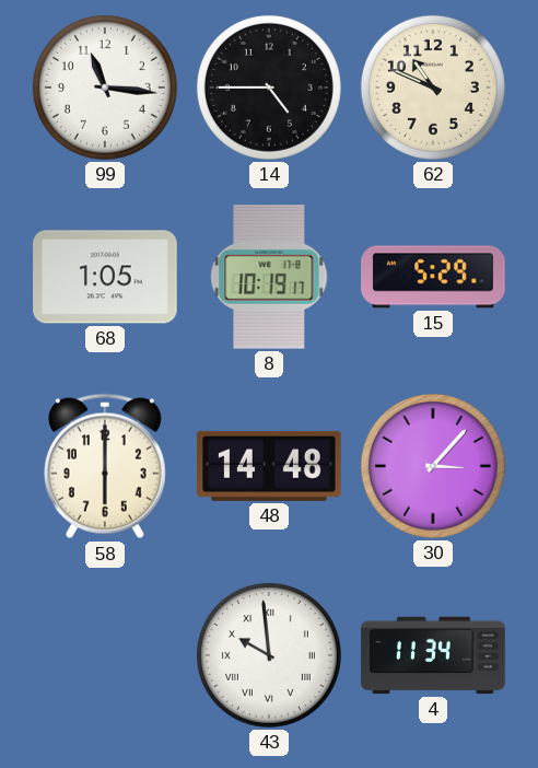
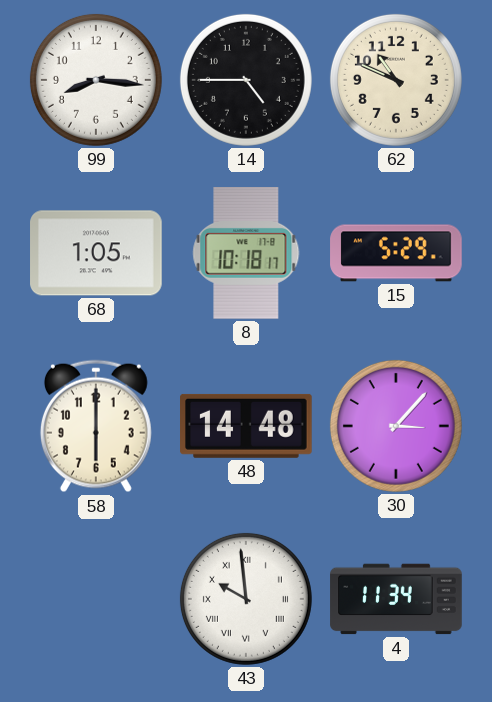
99: 11:16 -> 8:16
8: 10:19 -> 10:18
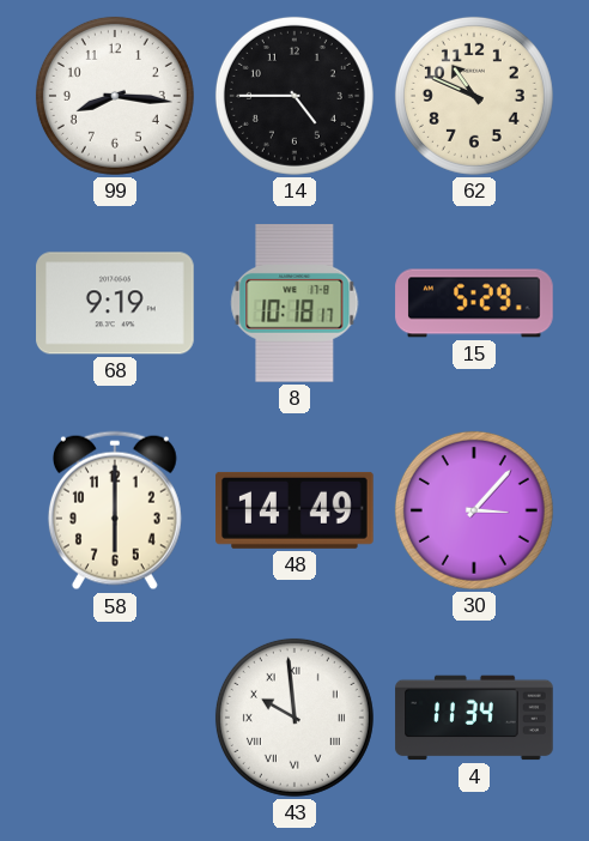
68: 1:05 -> 9:19
48: 14:48 -> 14:49
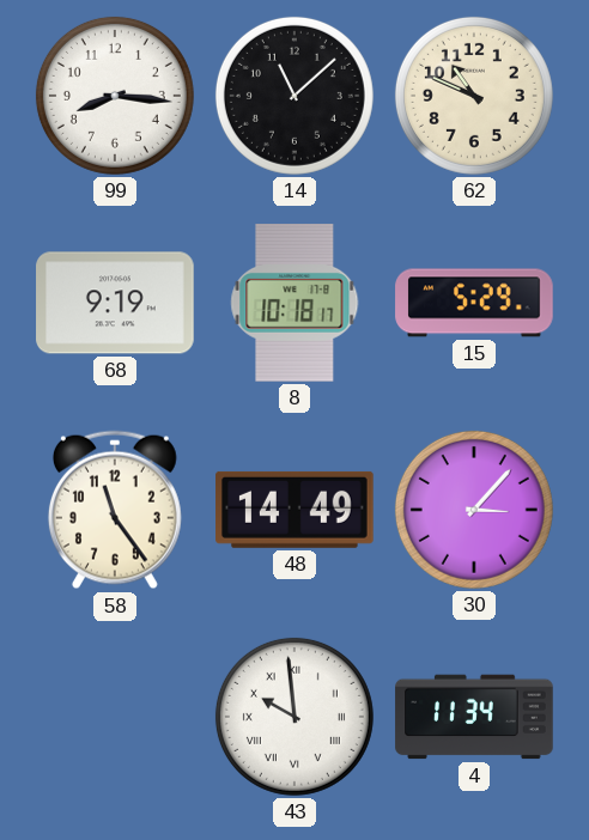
14: 4:45 -> 11:08
58: 6:00 -> 11:24
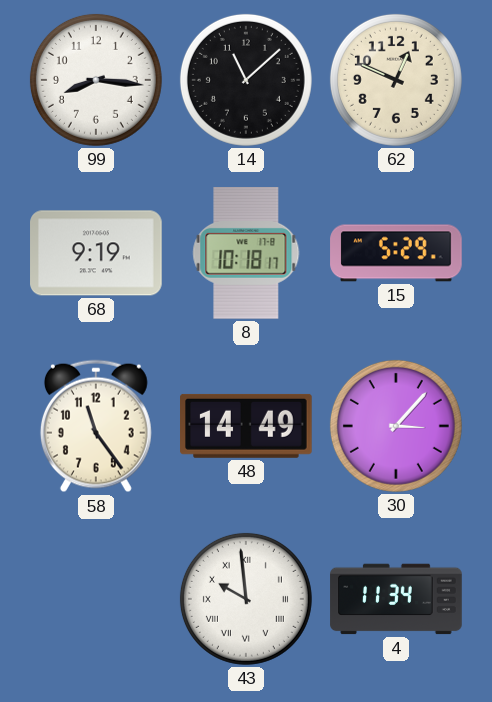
62: 10:49 -> 12:49
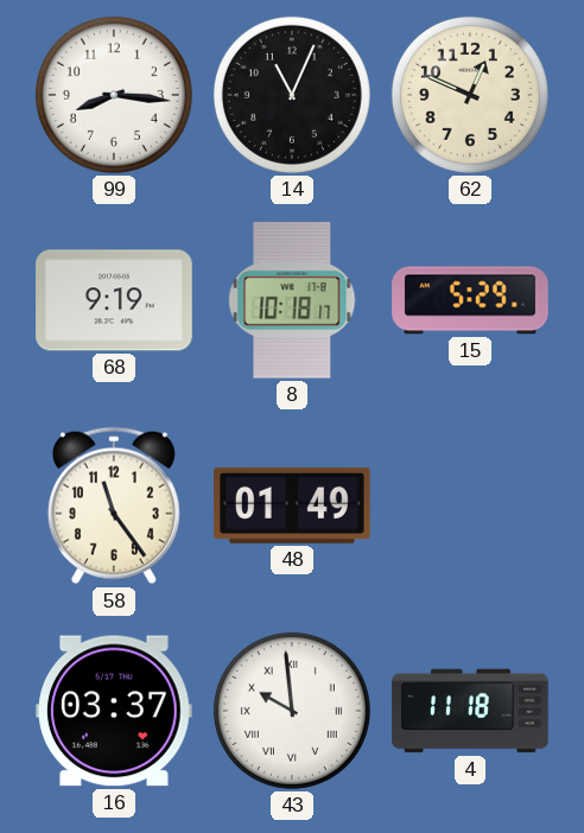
14: 11:08 -> 11:04
48: 14:49 -> 01:49
30: 3:07 -> none
16: none -> 03:37
4: 11:34 -> 11:18
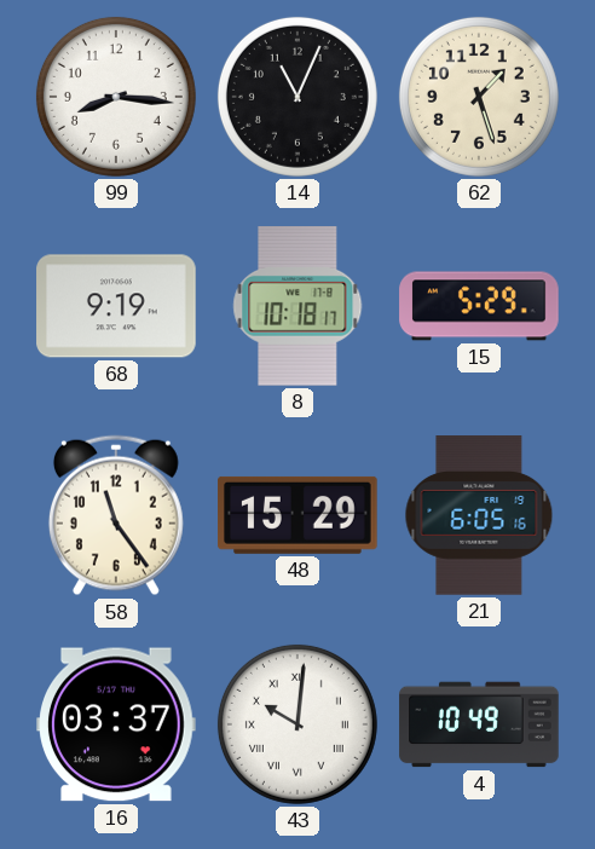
62: 12:49 -> 1:27
48: 01:49 -> 15:29
21: none -> 6:05
43: 9:59 -> 10:01
4: 11:18 -> 10:49
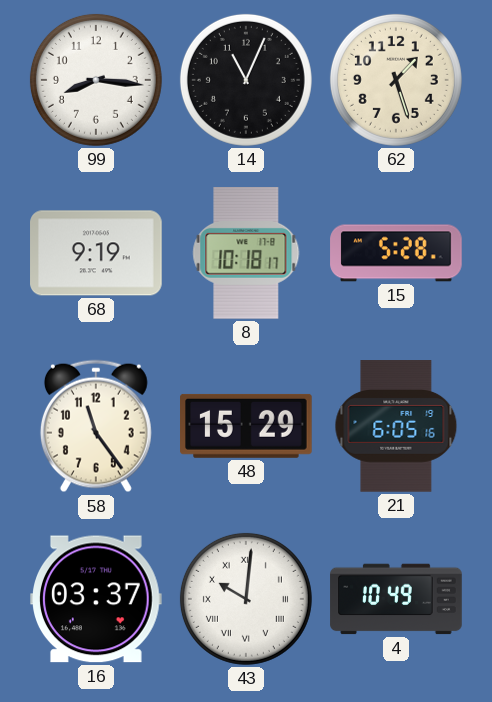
15: 5:29 -> 5:28
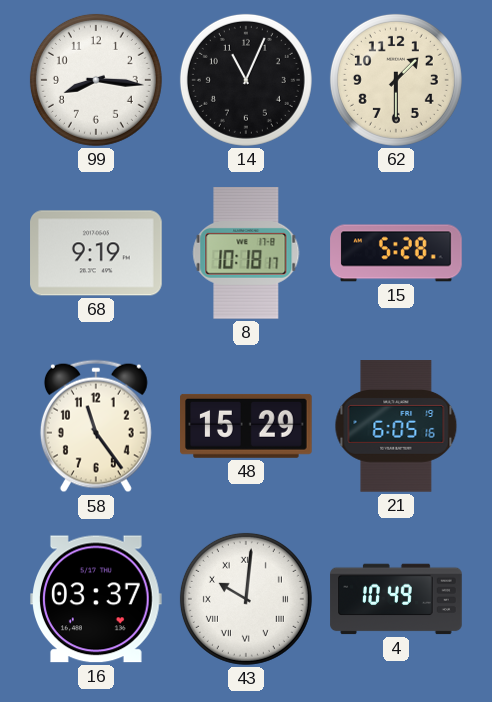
62: 1:27 -> 1:30
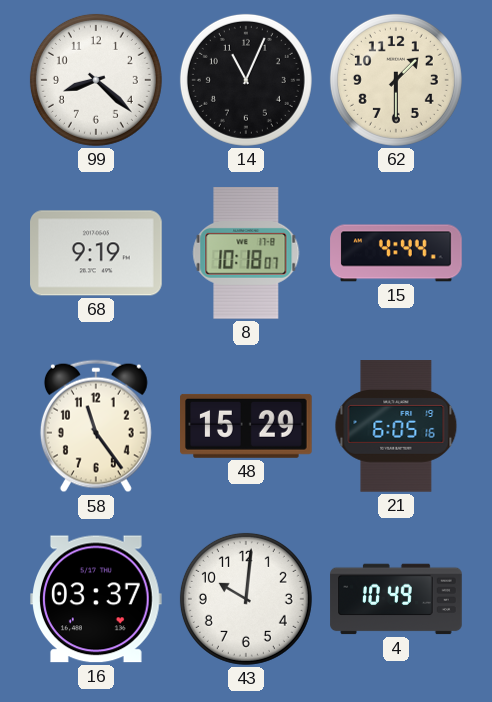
99: 8:16 -> 8:22
8: 10:18:17 -> 10:18:07
15: 5:28 -> 4:44
43 numerals: Roman -> Arabic
